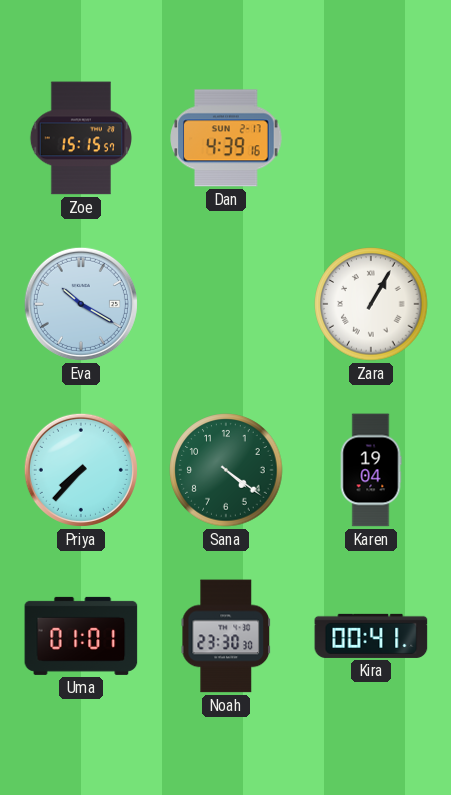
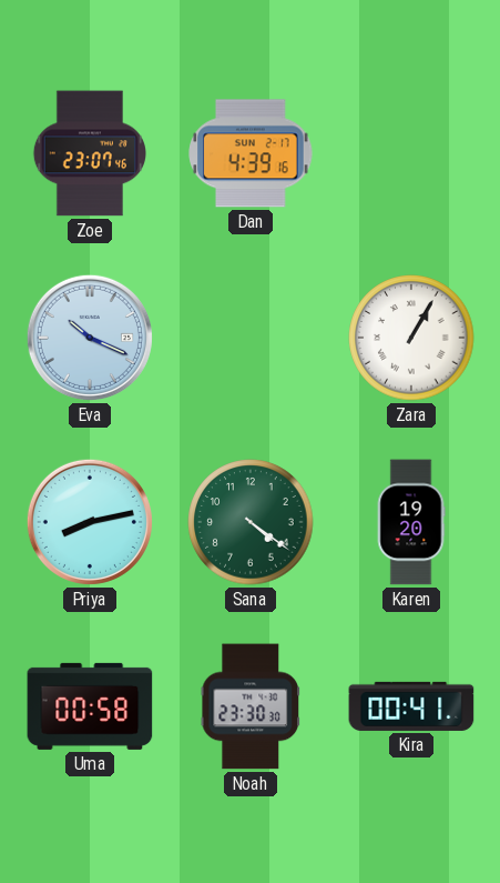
Zoe: 15:15 -> 23:07
Eva: 10:20 -> 10:19
Priya: 7:37 -> 8:13
Karen: 19:04 -> 19:20
Uma: 01:01 -> 00:58
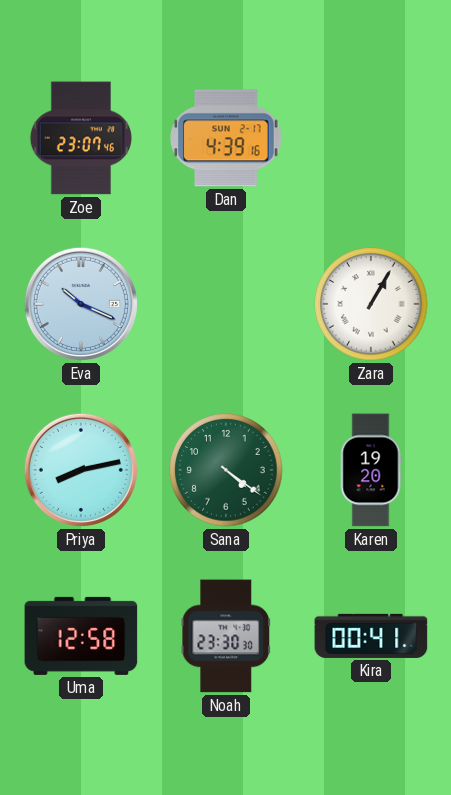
Uma: 00:58 -> 12:58
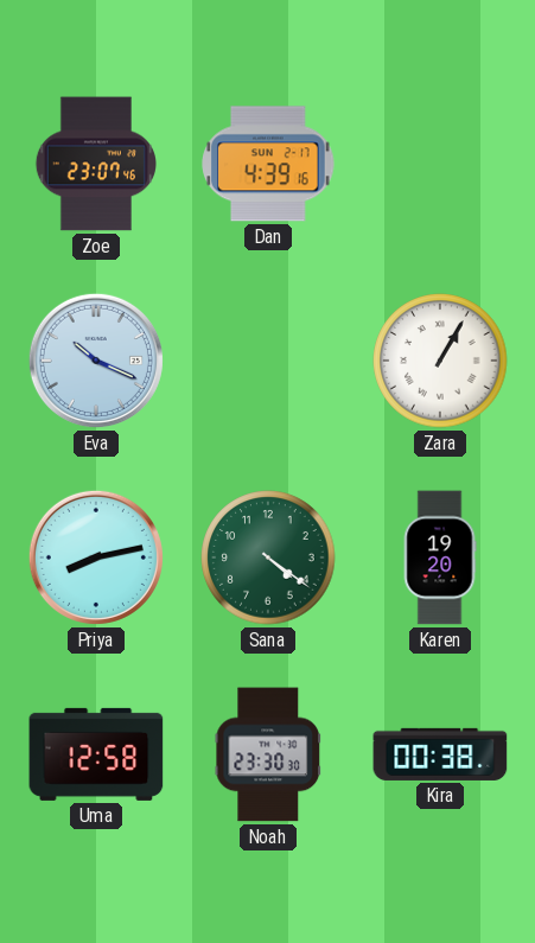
Kira: 00:41 -> 00:38
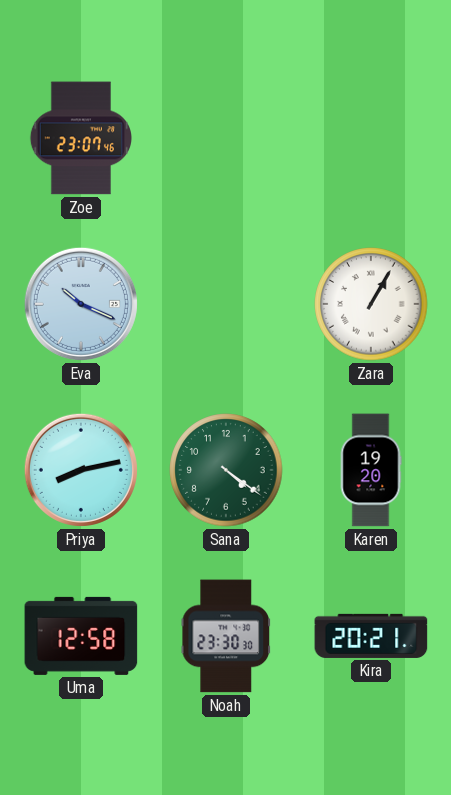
Dan: 4:39 -> none
Kira: 00:38 -> 20:21
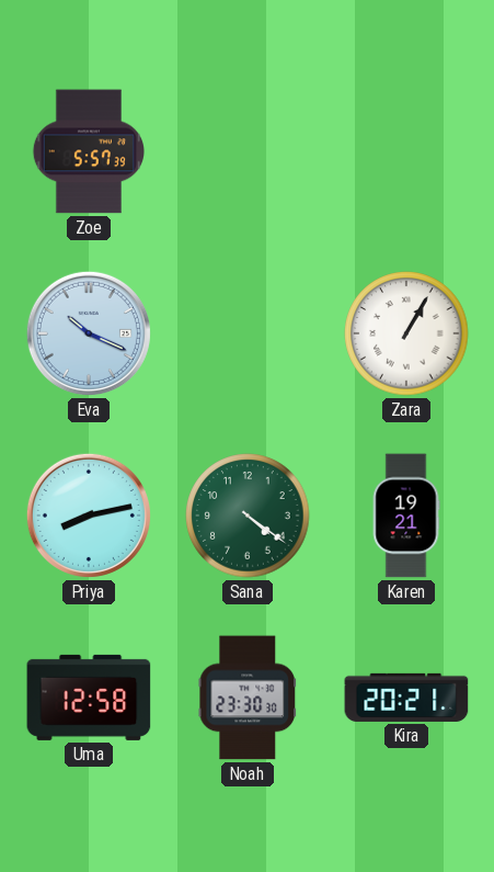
Zoe: 23:07 -> 5:57
Karen: 19:20 -> 19:21
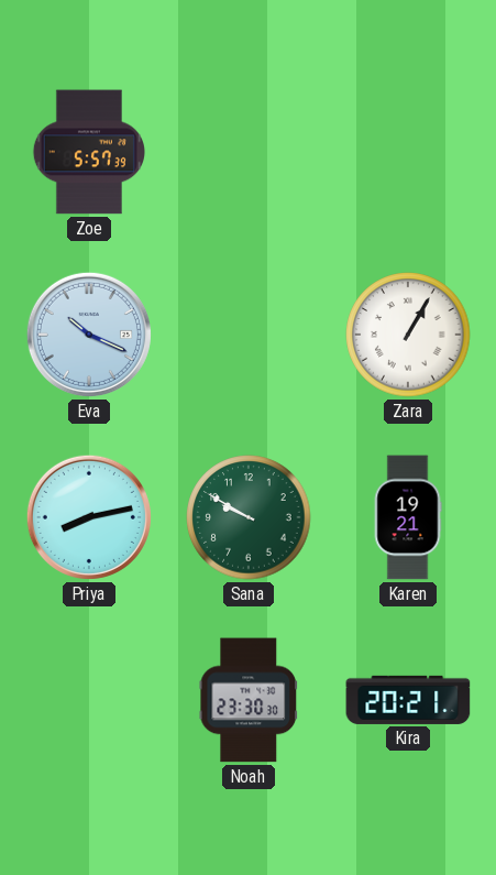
Sana: 4:21 -> 9:50
Uma: 12:58 -> none
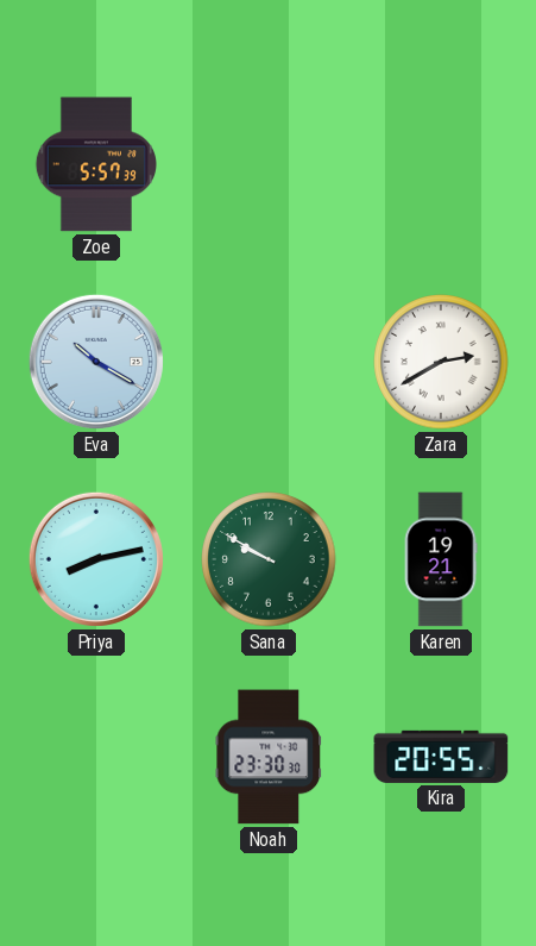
Eva: 10:19 -> 10:20
Zara: 1:05 -> 2:40
Kira: 20:21 -> 20:55
